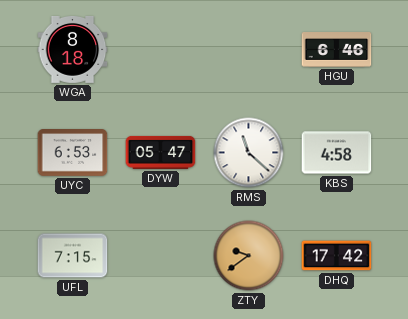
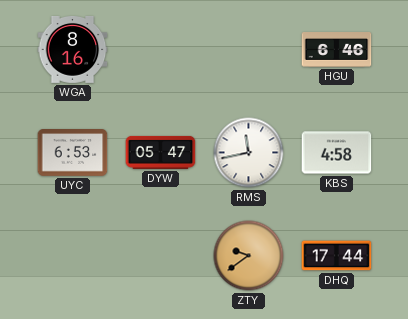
WGA: 8:18 -> 8:16
RMS: 11:22 -> 11:43
UFL: 7:15 -> none
DHQ: 17:42 -> 17:44
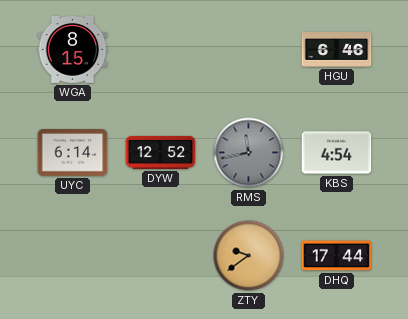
WGA: 8:16 -> 8:15
UYC: 6:53 -> 6:14
DYW: 05:47 -> 12:52
RMS dial: white -> grey
KBS: 4:58 -> 4:54
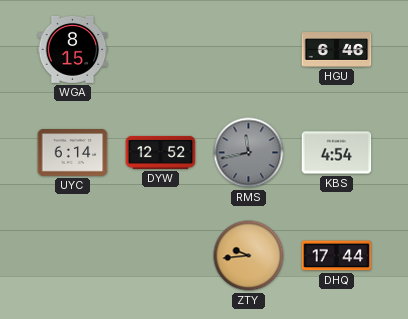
ZTY: 9:39 -> 9:44
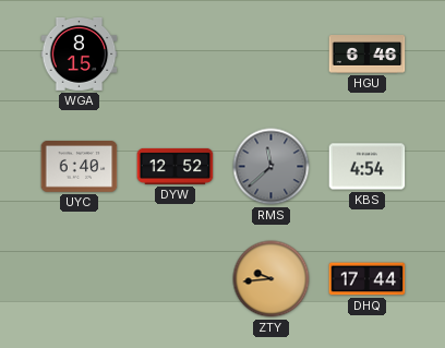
UYC: 6:14 -> 6:40
RMS: 11:43 -> 11:38
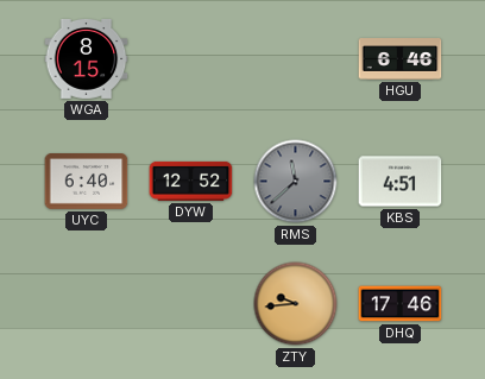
KBS: 4:54 -> 4:51
DHQ: 17:44 -> 17:46
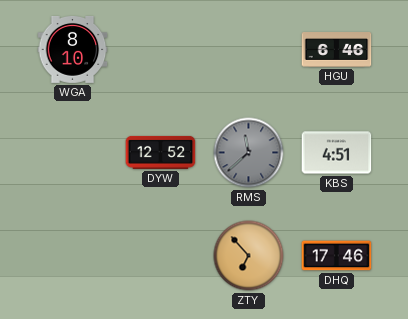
WGA: 8:15 -> 8:10
UYC: 6:40 -> none
ZTY: 9:44 -> 6:53
